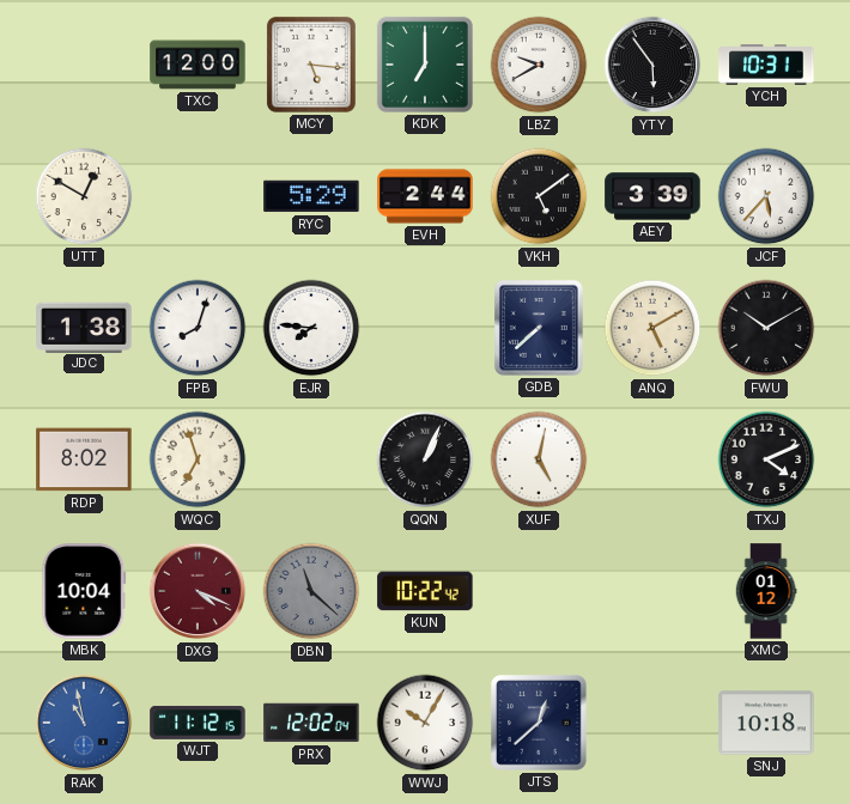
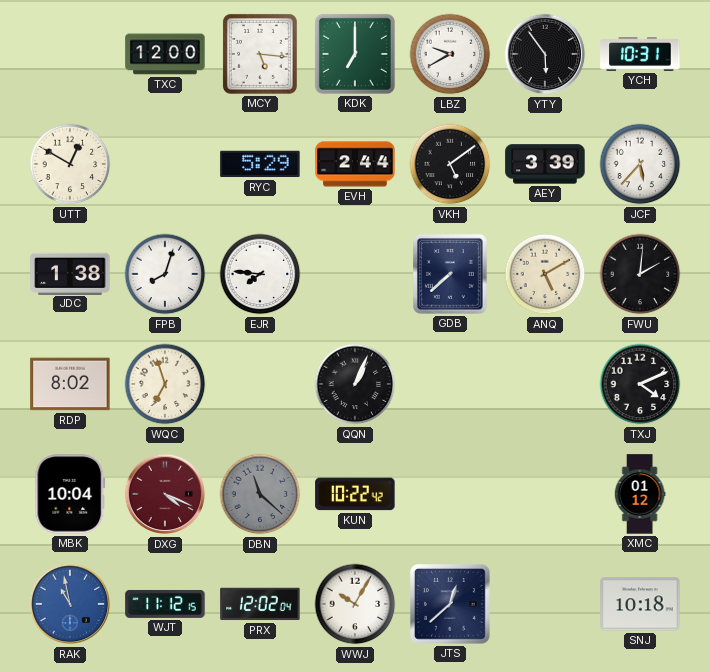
FWU: 10:10 -> 2:01
XUF: 5:02 -> none
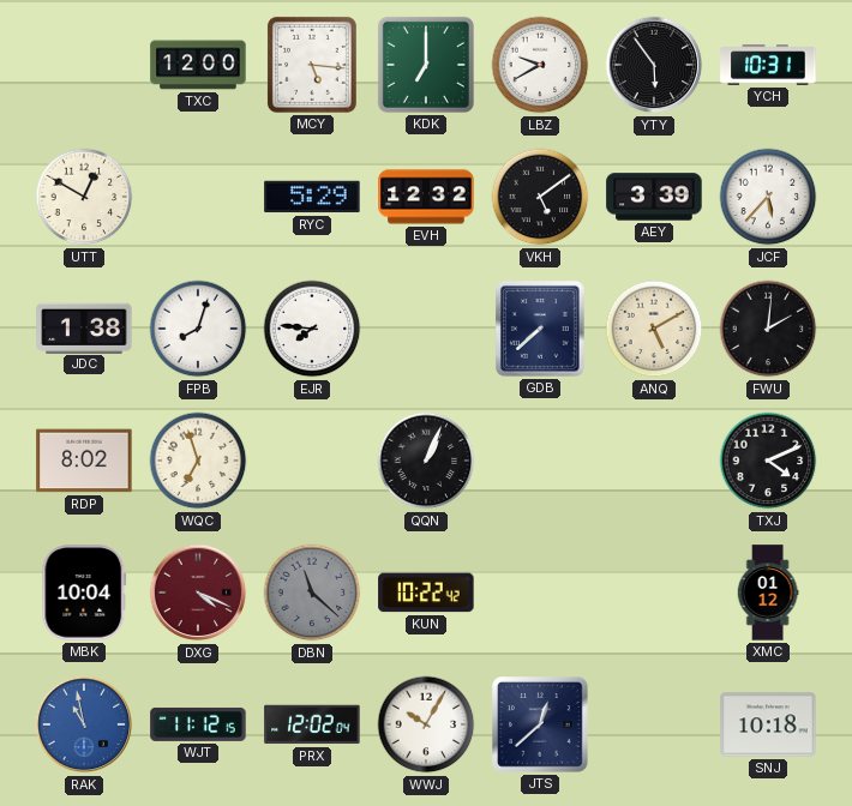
EVH: 2:44 -> 12:32
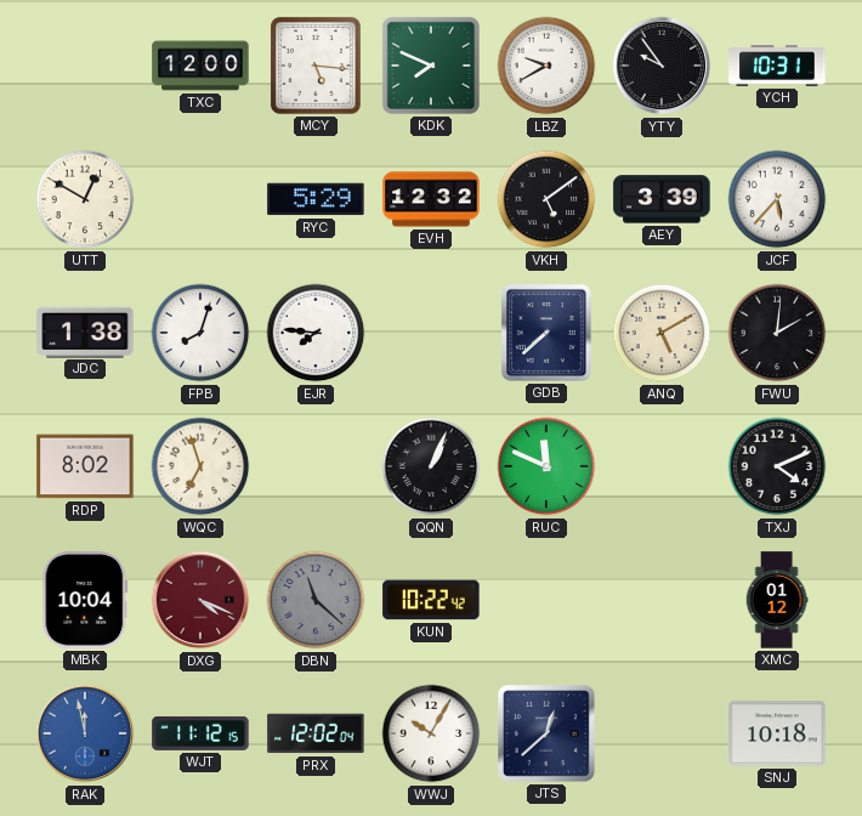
KDK: 7:00 -> 7:49
YTY: 5:54 -> 9:54
RUC: none -> 11:49
RAK: 10:58 -> 11:58
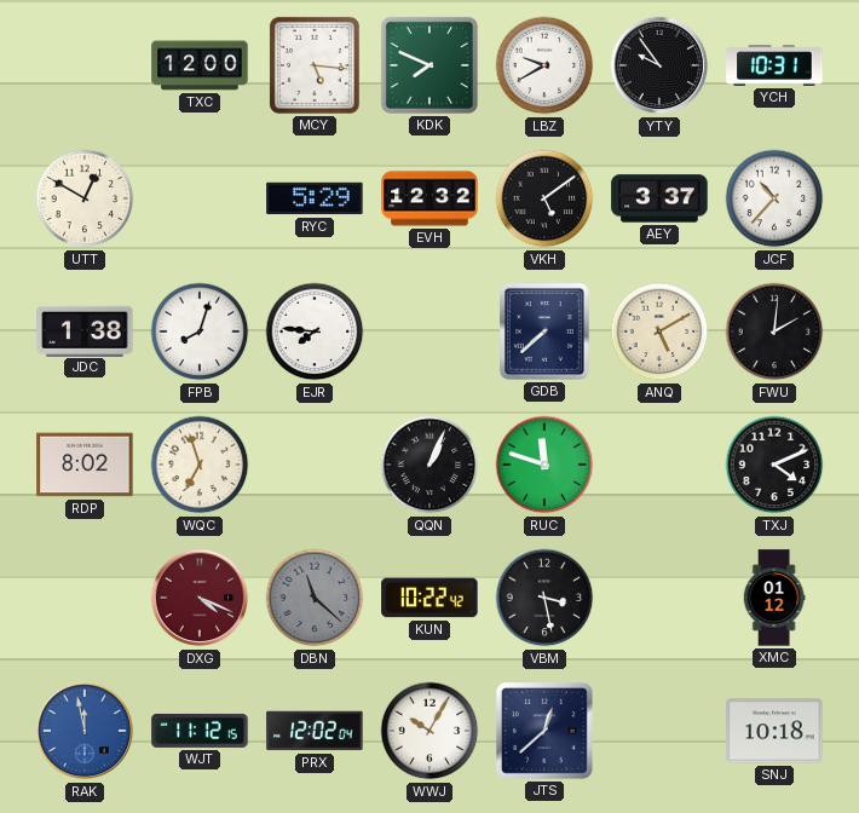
AEY: 3:39 -> 3:37
JCF: 5:37 -> 10:37
RUC: 11:49 -> 11:48
MBK: 10:04 -> none
VBM: none -> 3:28
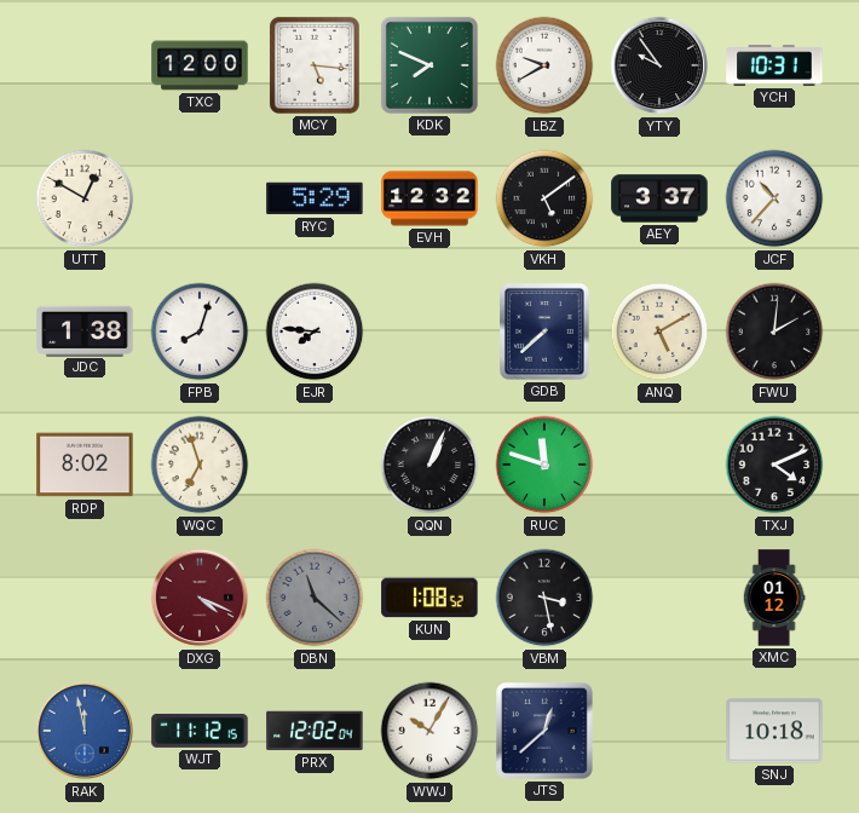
KUN: 10:22 -> 1:08
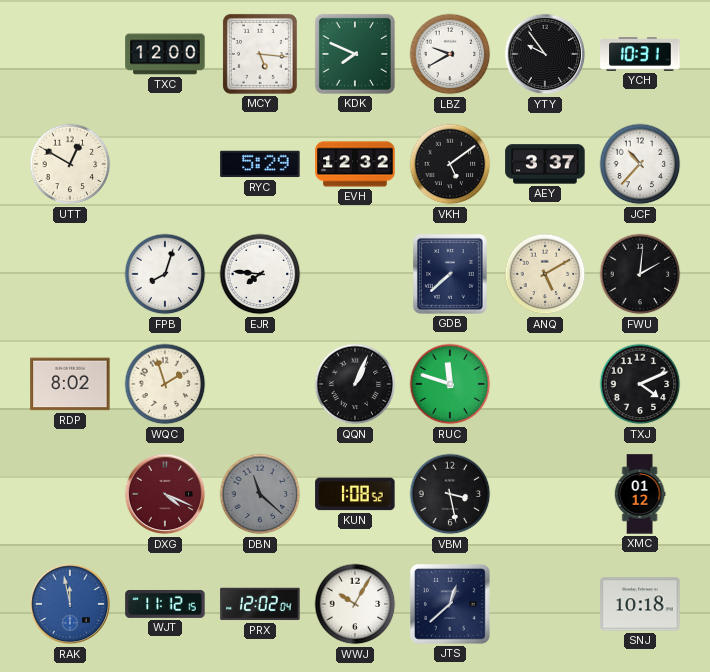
JDC: 1:38 -> none
WQC: 6:57 -> 1:57
